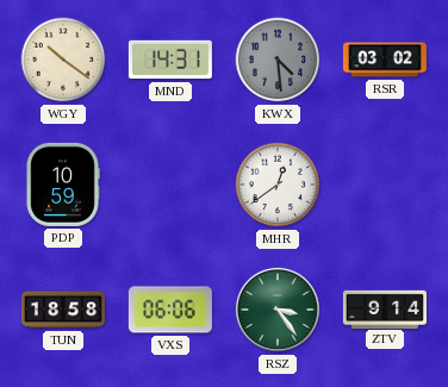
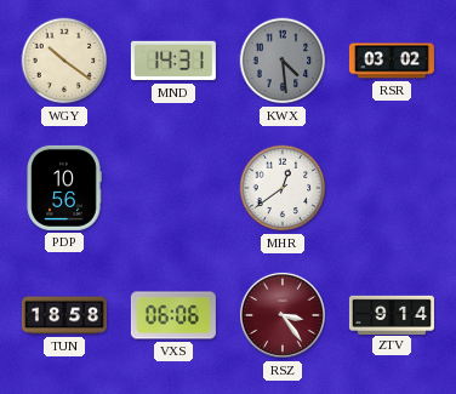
PDP: 10:59 -> 10:56
RSZ dial: green -> burgundy
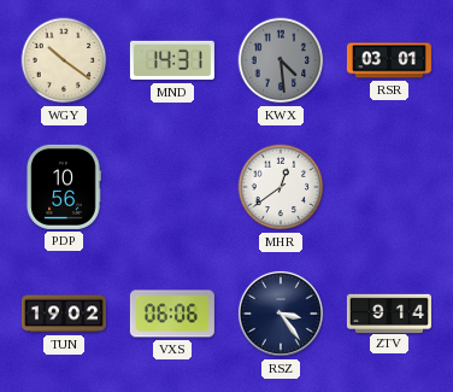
RSR: 03:02 -> 03:01
TUN: 18:58 -> 19:02
RSZ dial: burgundy -> navy
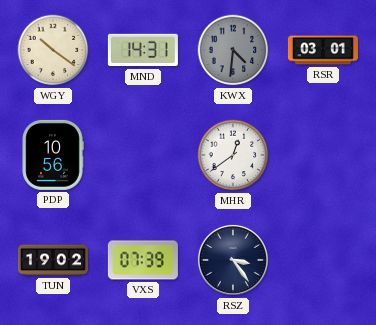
KWX: 4:29 -> 4:31
VXS: 06:06 -> 07:39
ZTV: 9:14 -> none
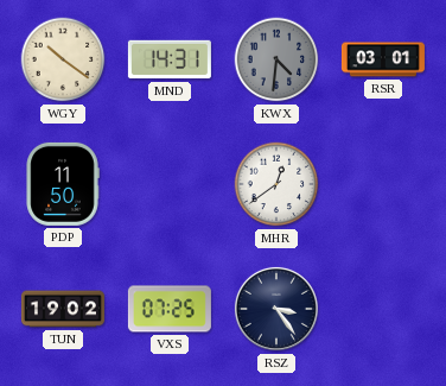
PDP: 10:56 -> 11:50
VXS: 07:39 -> 07:25
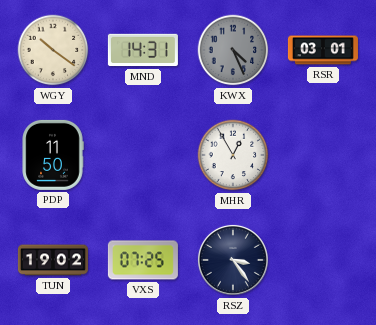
KWX: 4:31 -> 4:26
MHR: 12:39 -> 12:55
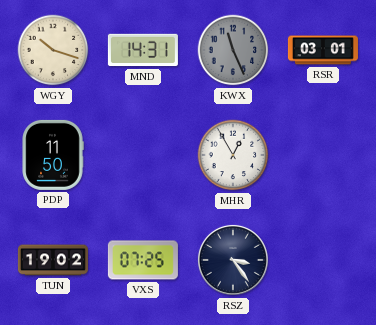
WGY: 10:21 -> 10:18
KWX: 4:26 -> 11:26
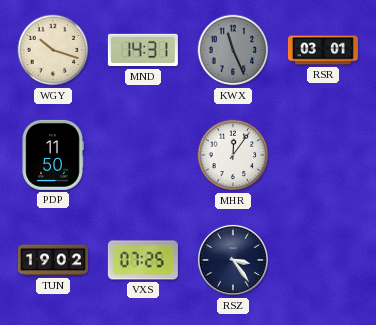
MHR: 12:55 -> 12:06
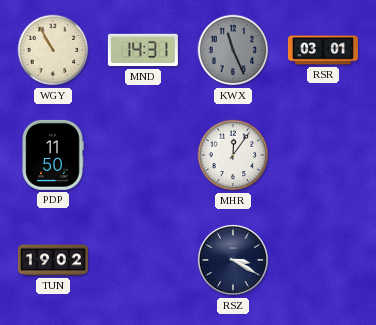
WGY: 10:18 -> 10:55
VXS: 07:25 -> none
RSZ: 3:24 -> 3:20
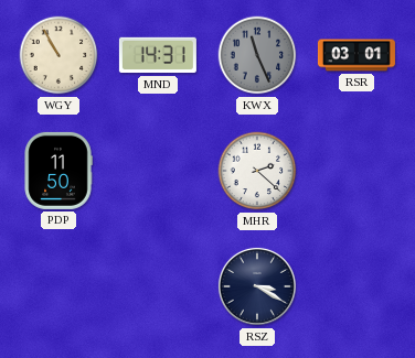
MHR: 12:06 -> 2:22
TUN: 19:02 -> none
